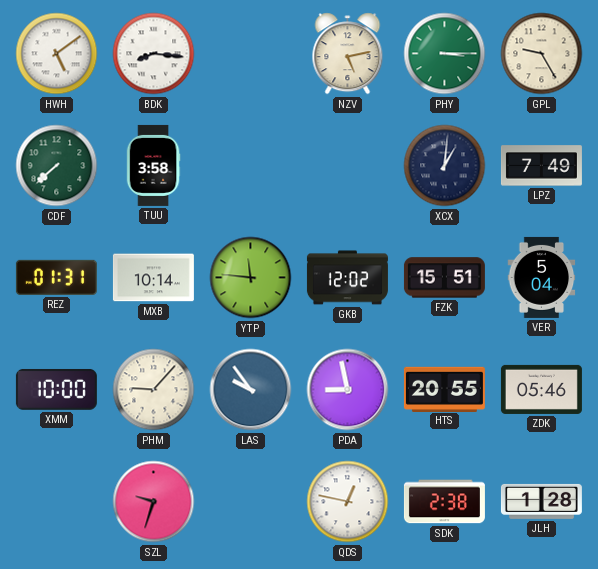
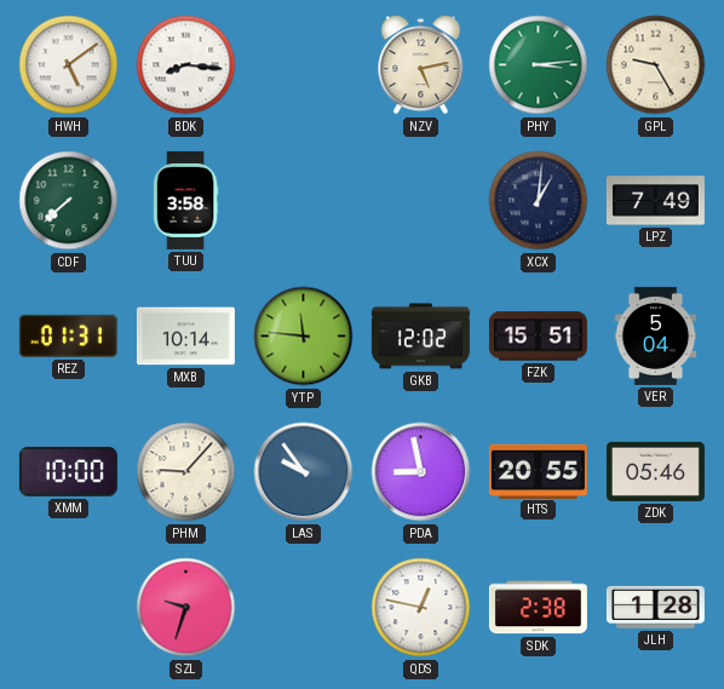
PHY: 3:15 -> 3:14
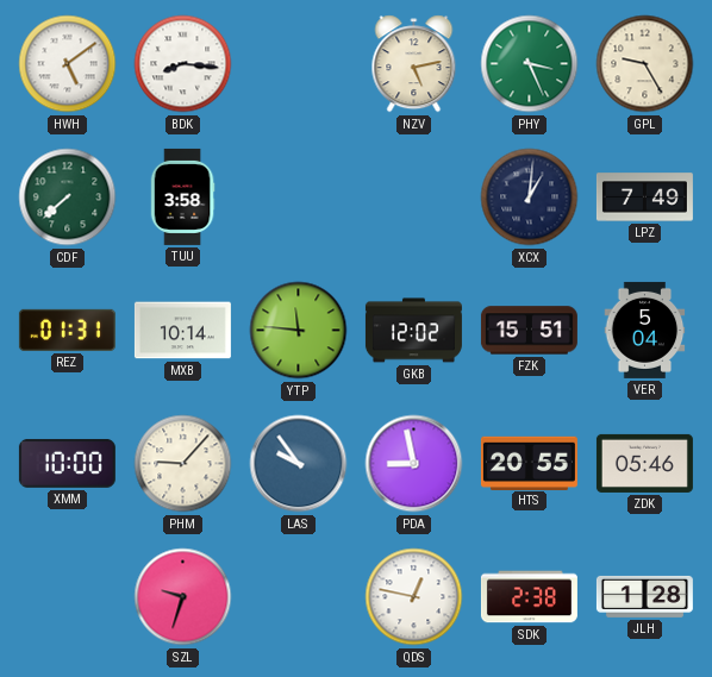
PHY: 3:14 -> 3:26
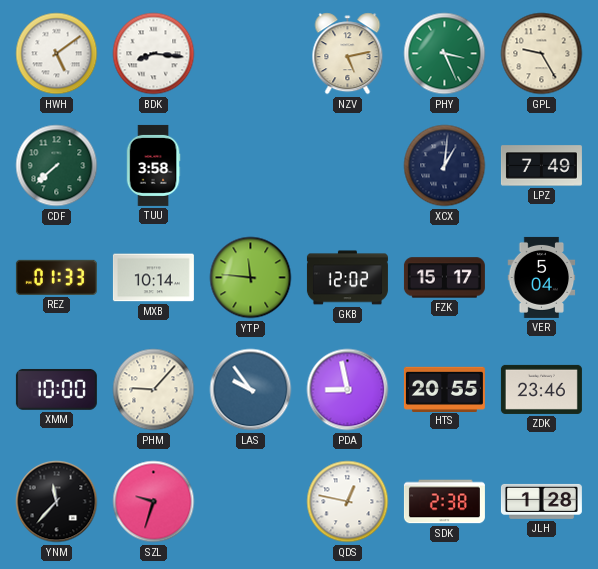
REZ: 01:31 -> 01:33
FZK: 15:51 -> 15:17
ZDK: 05:46 -> 23:46
YNM: none -> 11:37
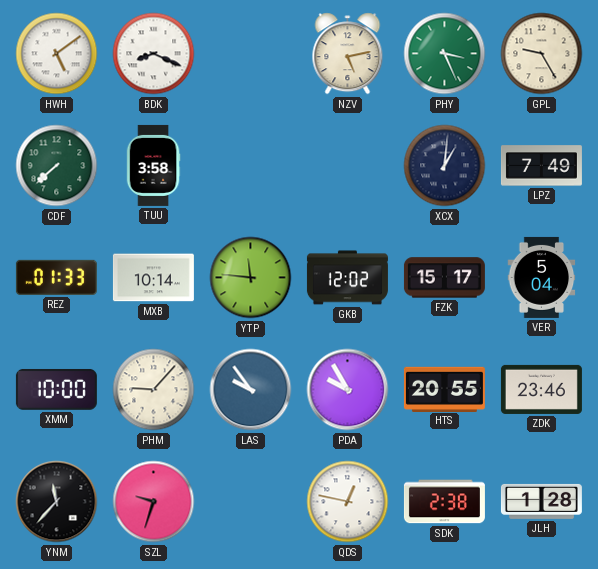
BDK: 8:16 -> 8:19
PDA: 8:58 -> 9:55
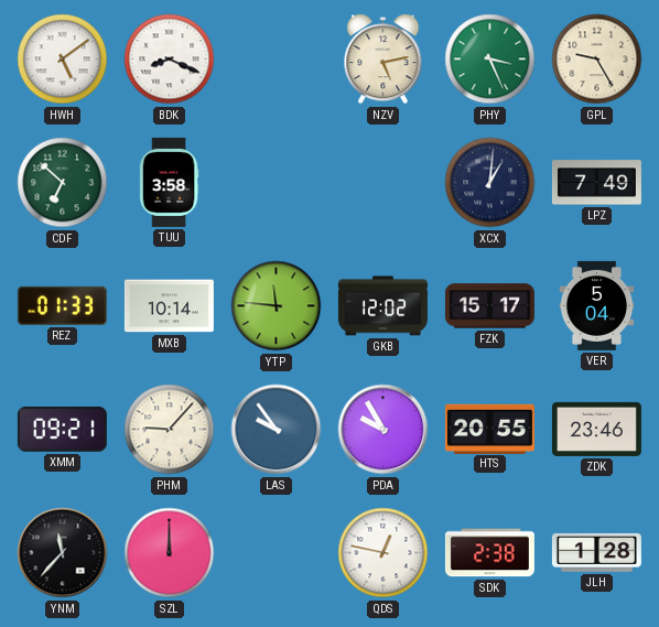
CDF: 7:38 -> 6:52
XMM: 10:00 -> 09:21
SZL: 9:33 -> 12:00
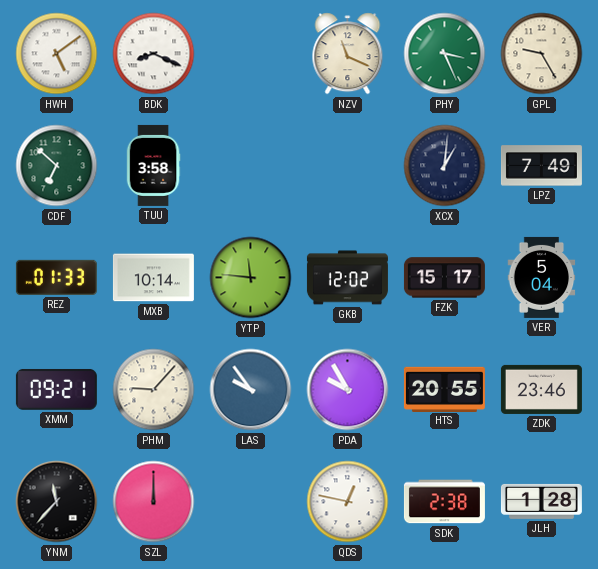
NZV: 5:13 -> 11:19
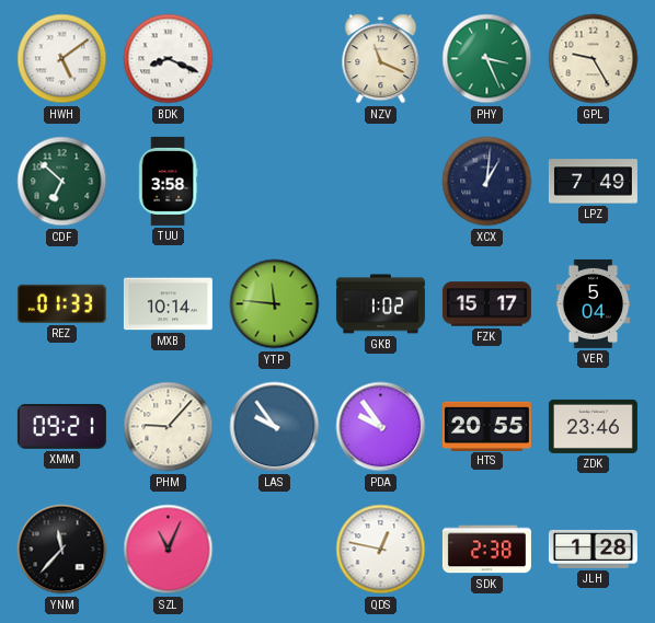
GKB: 12:02 -> 1:02
PDA: 9:55 -> 9:54
SZL: 12:00 -> 11:04
